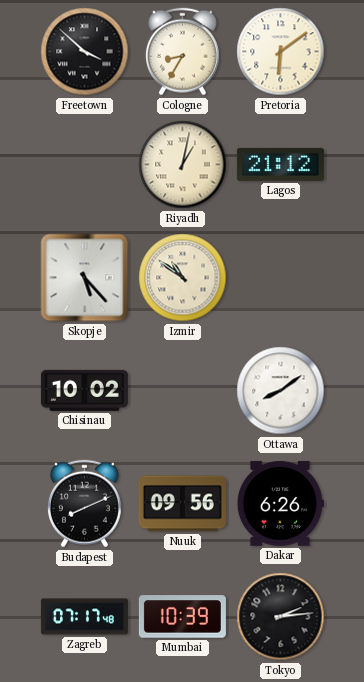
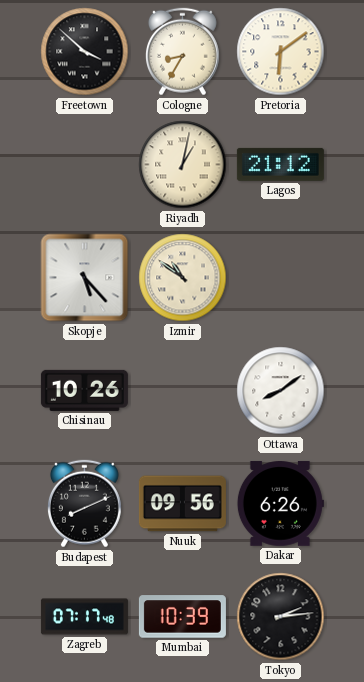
Chisinau: 10:02 -> 10:26
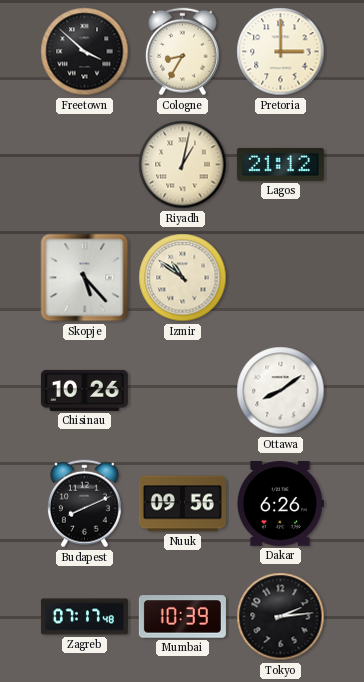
Pretoria: 6:09 -> 3:00
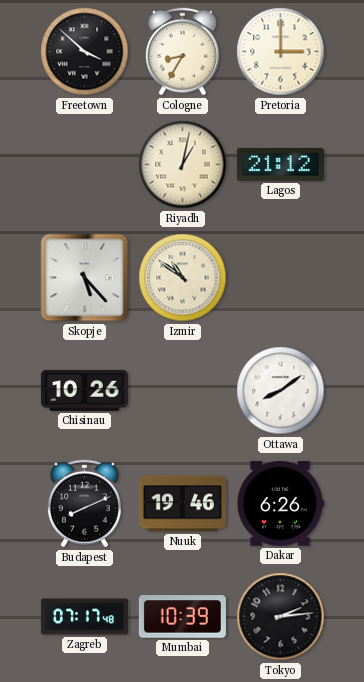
Nuuk: 09:56 -> 19:46
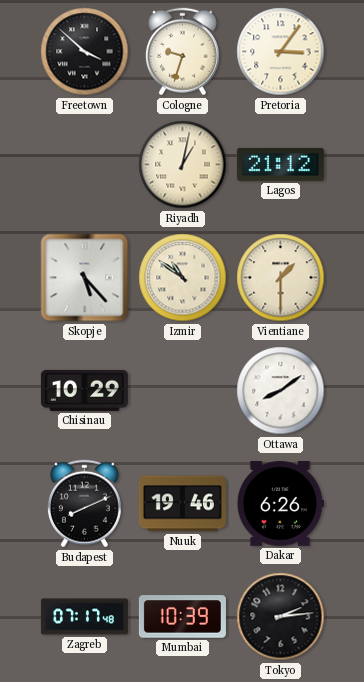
Cologne: 8:35 -> 9:33
Pretoria: 3:00 -> 3:06
Vientiane: none -> 1:30
Chisinau: 10:26 -> 10:29
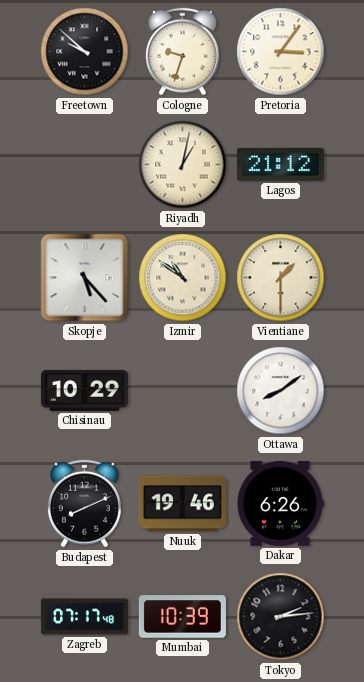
Freetown: 3:52 -> 9:52
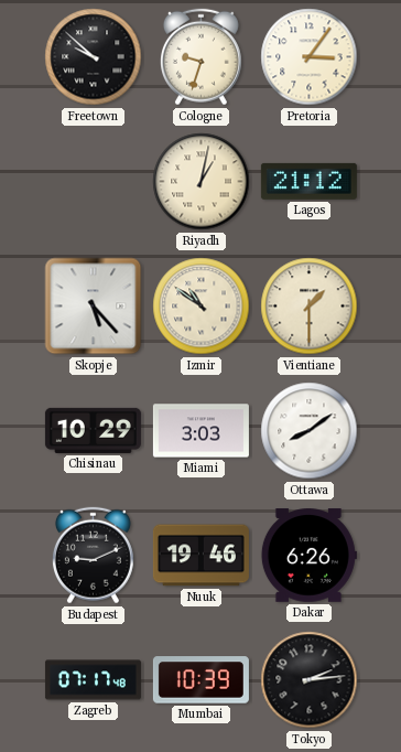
Miami: none -> 3:03
Budapest: 8:11 -> 9:11
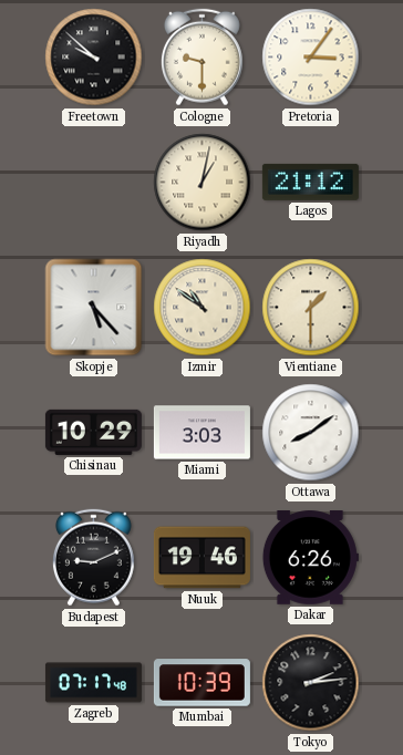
Cologne: 9:33 -> 9:30
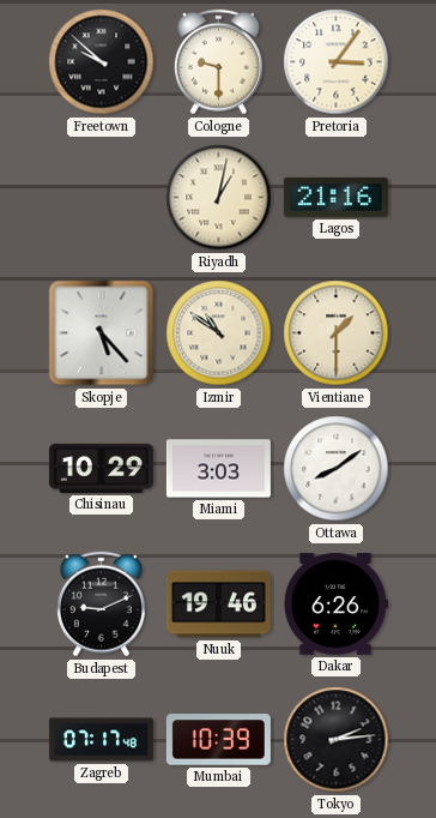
Lagos: 21:12 -> 21:16
